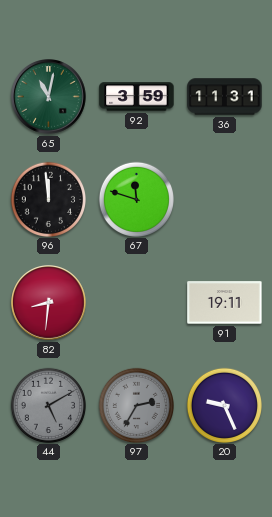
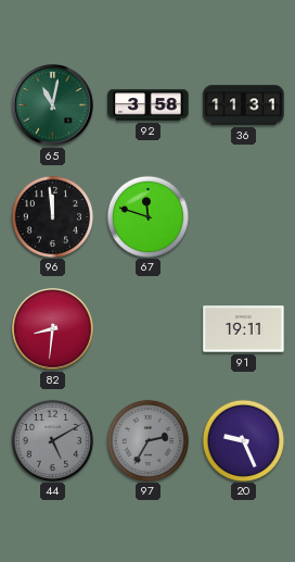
92: 3:59 -> 3:58
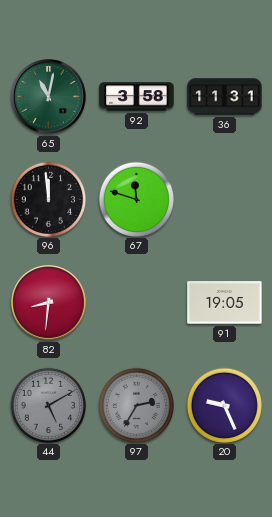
91: 19:11 -> 19:05
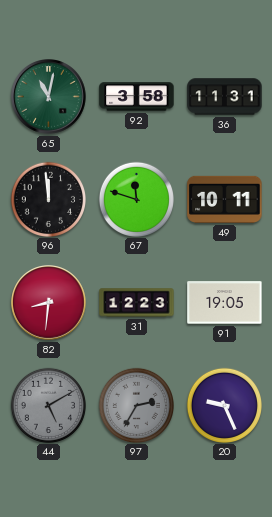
49: none -> 10:11
31: none -> 12:23
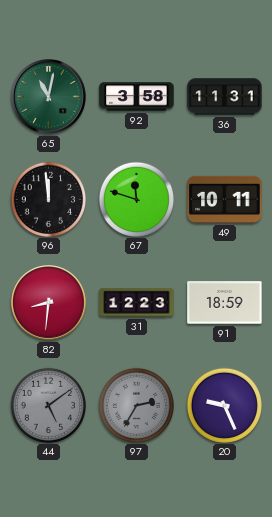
91: 19:05 -> 18:59
44: 5:10 -> 5:09
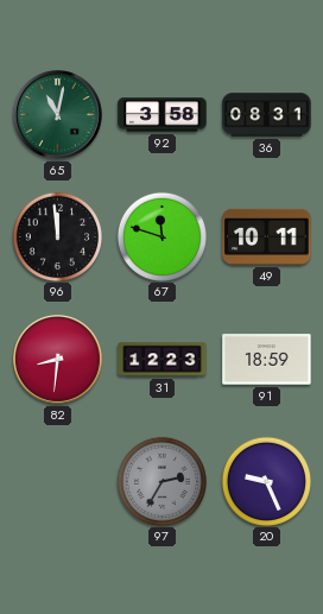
36: 11:31 -> 08:31
44: 5:09 -> none
